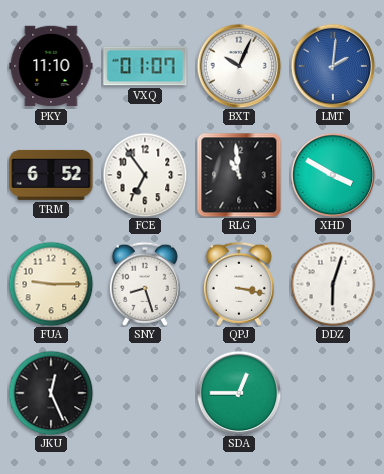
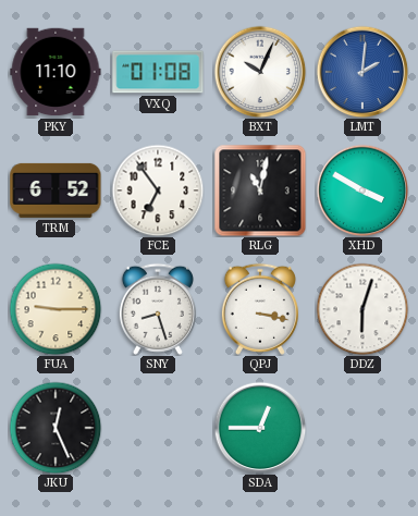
VXQ: 01:07 -> 01:08
RLG: 10:59 -> 11:02
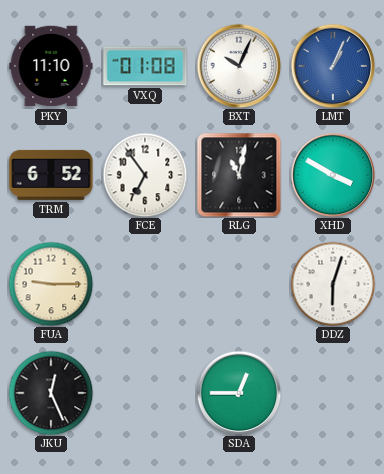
LMT: 2:01 -> 1:04
SNY: 8:27 -> none
QPJ: 3:17 -> none
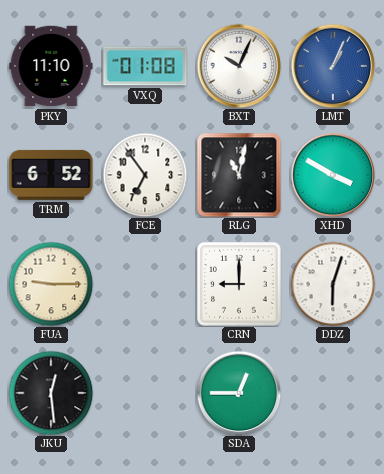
CRN: none -> 9:00
JKU: 12:26 -> 12:29
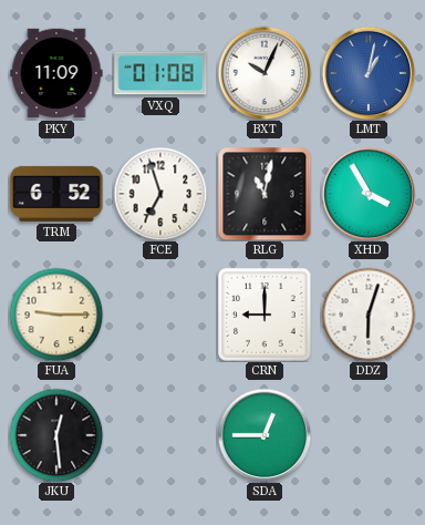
PKY: 11:10 -> 11:09
LMT: 1:04 -> 1:02
FCE: 6:54 -> 6:57
XHD: 3:50 -> 3:55
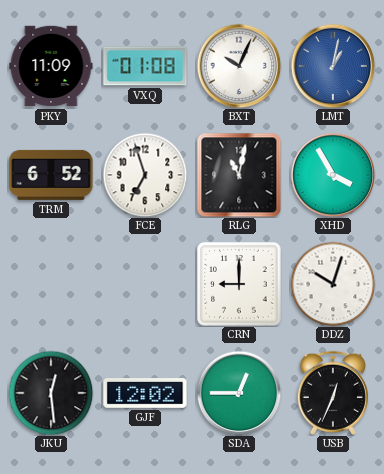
FUA: 9:15 -> none
DDZ: 6:03 -> 10:03
GJF: none -> 12:02
USB: none -> 12:34
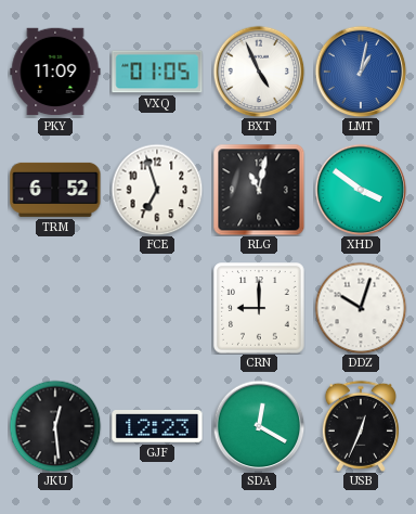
VXQ: 01:08 -> 01:05
BXT: 10:04 -> 4:56
XHD: 3:55 -> 3:51
GJF: 12:02 -> 12:23
SDA: 12:45 -> 12:20
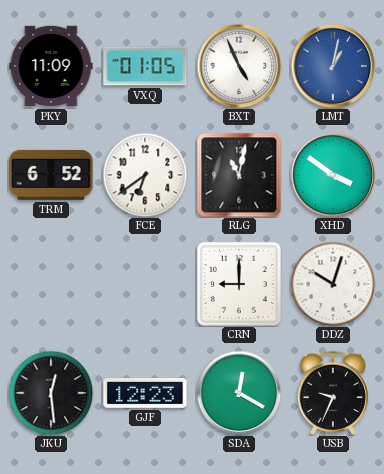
FCE: 6:57 -> 6:39
USB: 12:34 -> 9:34
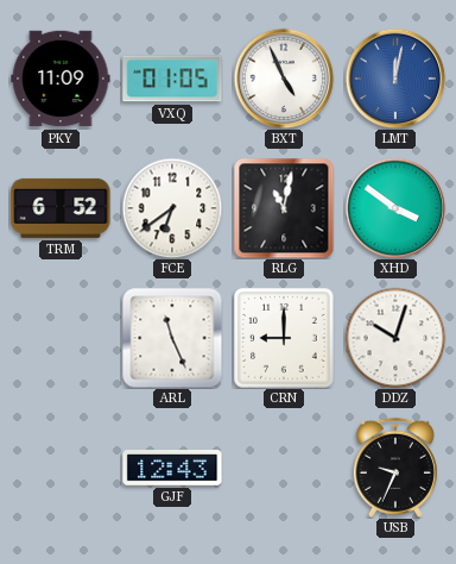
LMT: 1:02 -> 12:02
ARL: none -> 11:26
JKU: 12:29 -> none
GJF: 12:23 -> 12:43
SDA: 12:20 -> none
